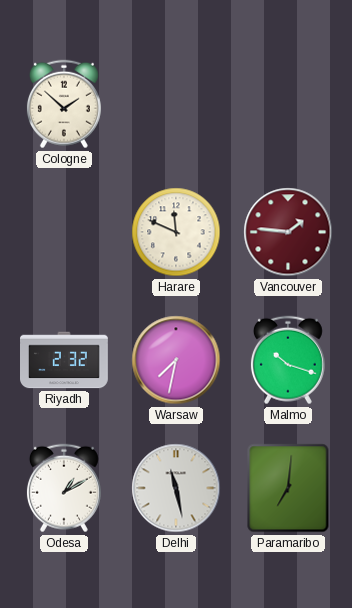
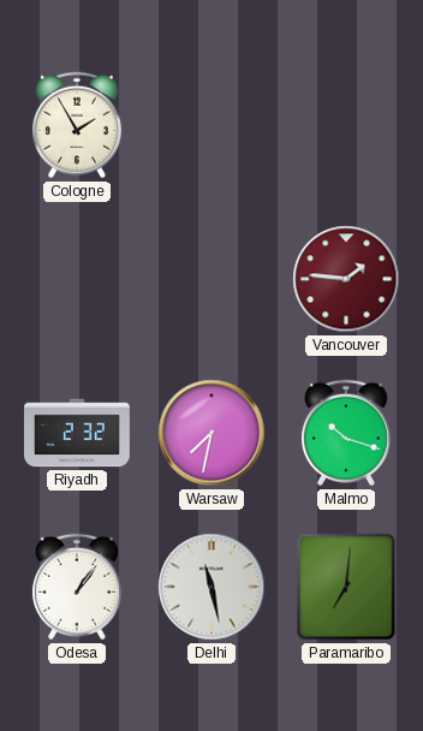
Cologne: 1:52 -> 1:55
Harare: 11:49 -> none
Odesa: 1:10 -> 1:06
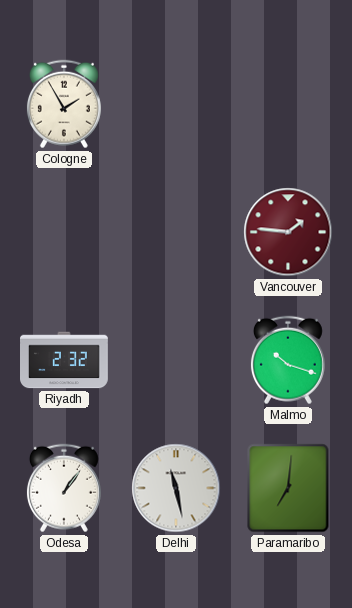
Warsaw: 7:32 -> none
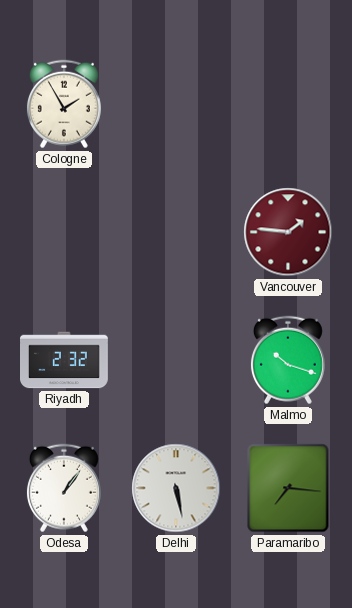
Delhi: 11:28 -> 5:28
Paramaribo: 7:01 -> 7:16
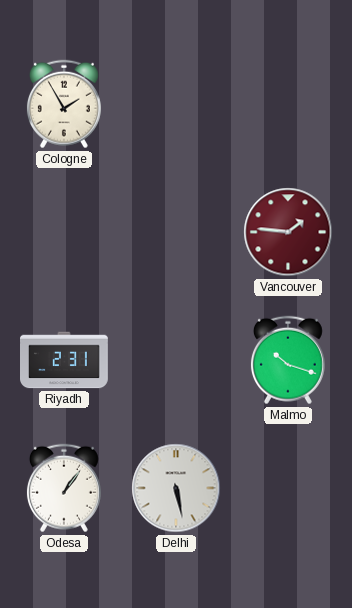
Riyadh: 2:32 -> 2:31
Paramaribo: 7:16 -> none
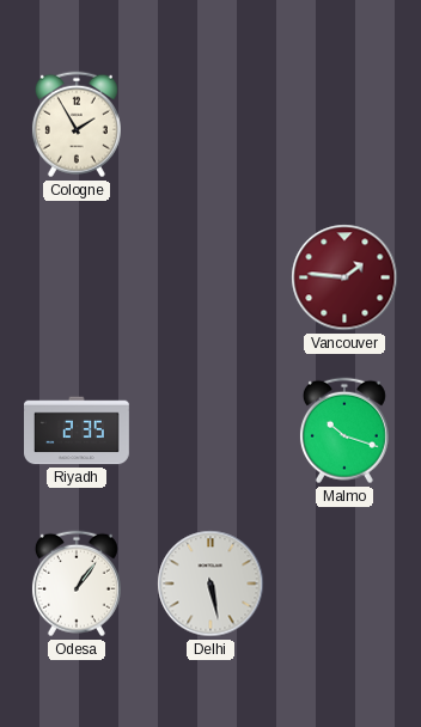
Riyadh: 2:31 -> 2:35
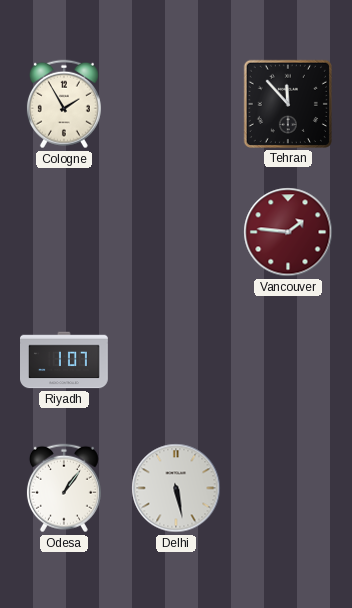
Tehran: none -> 11:53
Riyadh: 2:35 -> 1:07
Malmo: 10:18 -> none
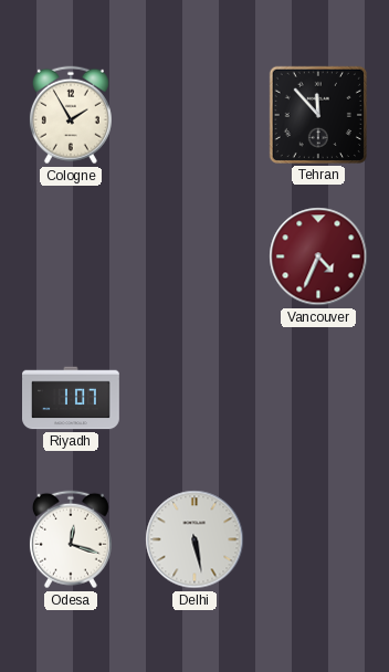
Vancouver: 1:46 -> 4:34
Odesa: 1:06 -> 12:18
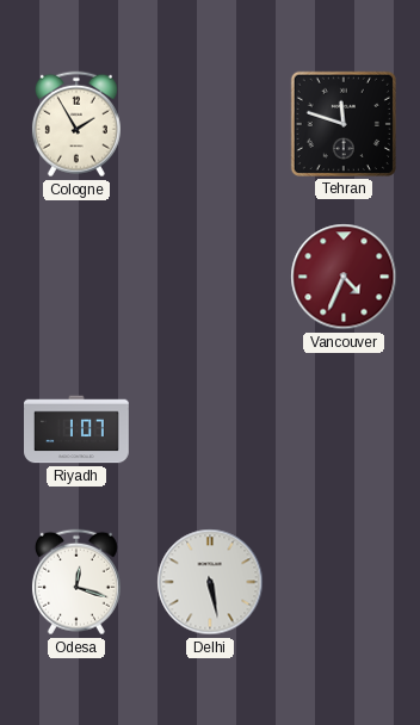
Tehran: 11:53 -> 11:48
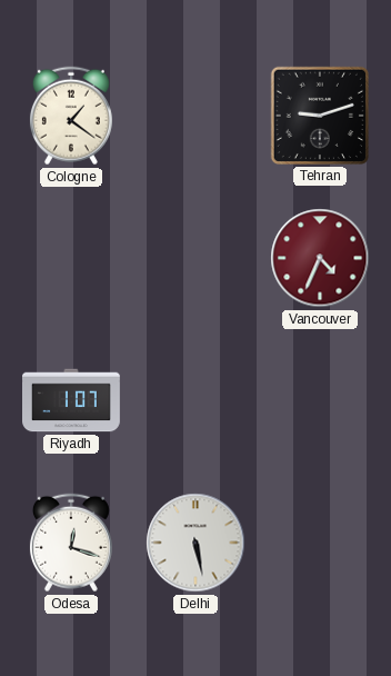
Cologne: 1:55 -> 1:21
Tehran: 11:48 -> 9:12
